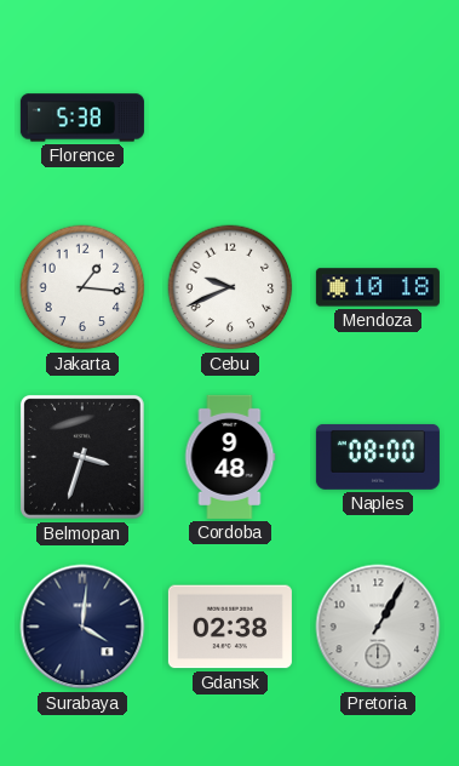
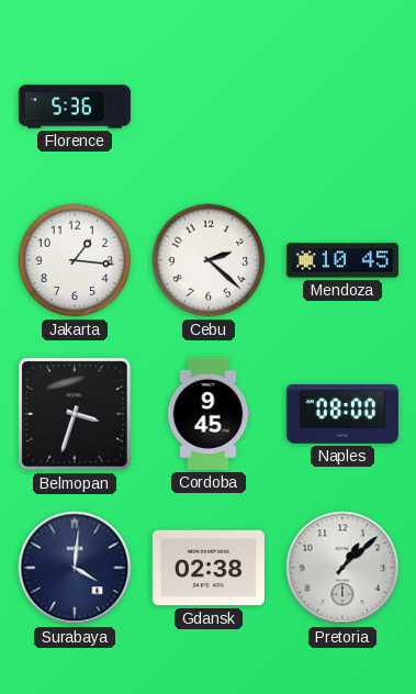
Florence: 5:38 -> 5:36
Cebu: 9:41 -> 2:22
Mendoza: 10:18 -> 10:45
Cordoba: 9:48 -> 9:45
Pretoria: 1:05 -> 1:08
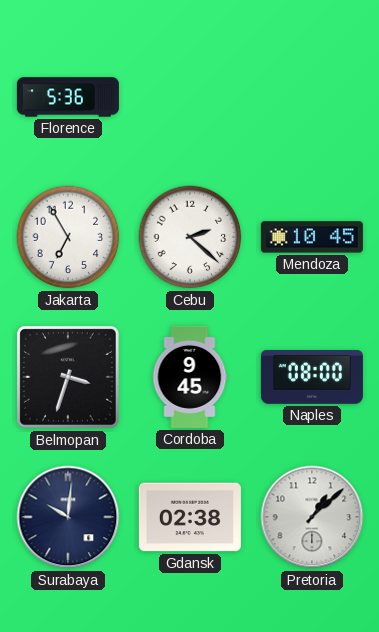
Jakarta: 1:16 -> 6:55
Surabaya: 4:01 -> 10:01
